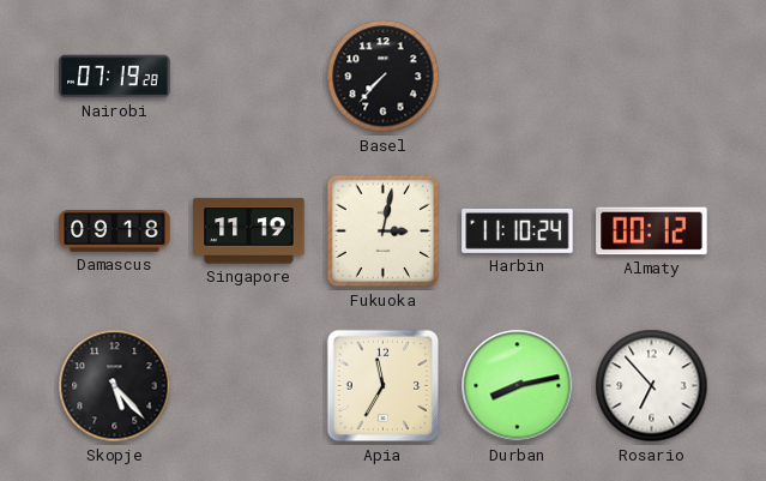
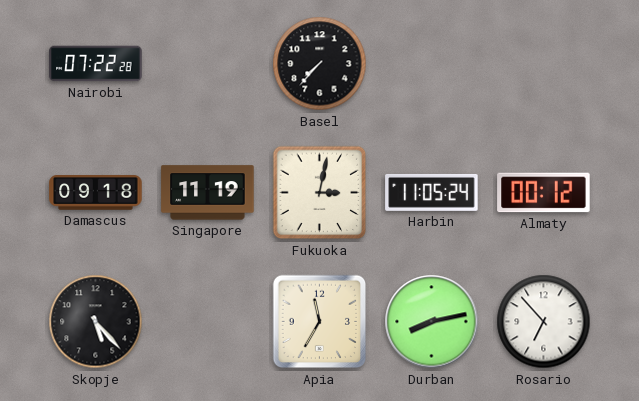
Nairobi: 07:19 -> 07:22
Harbin: 11:10 -> 11:05
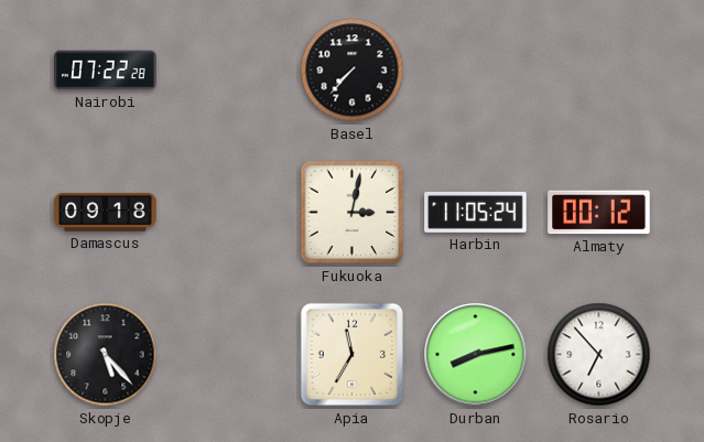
Singapore: 11:19 -> none
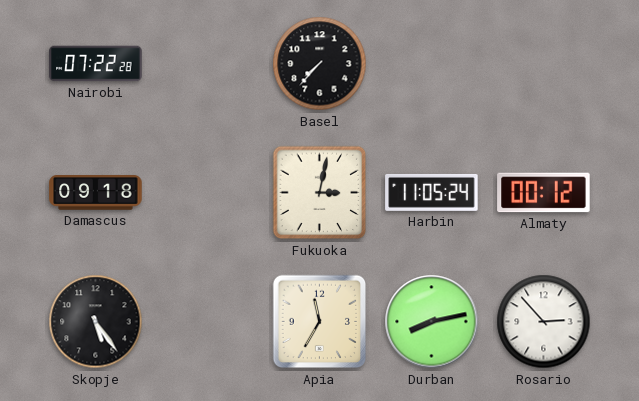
Skopje: 5:23 -> 5:24
Rosario: 6:53 -> 2:53
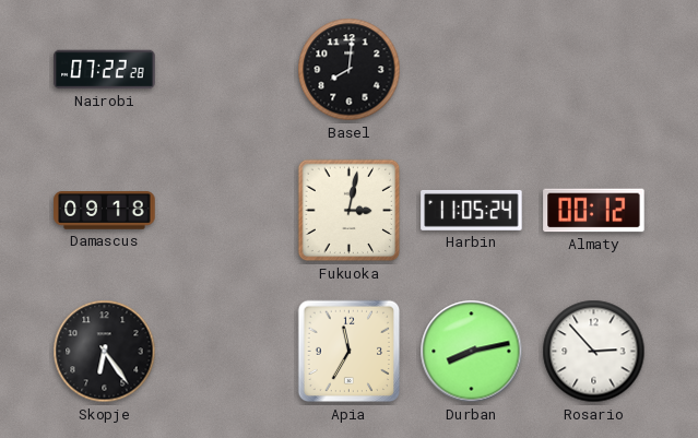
Basel: 7:37 -> 8:01
Skopje: 5:24 -> 6:24
